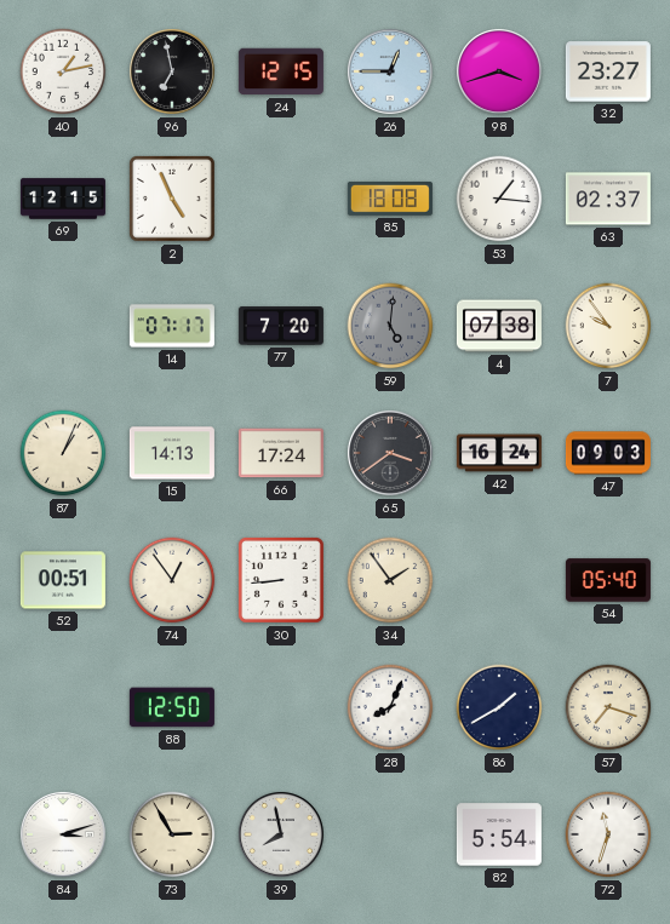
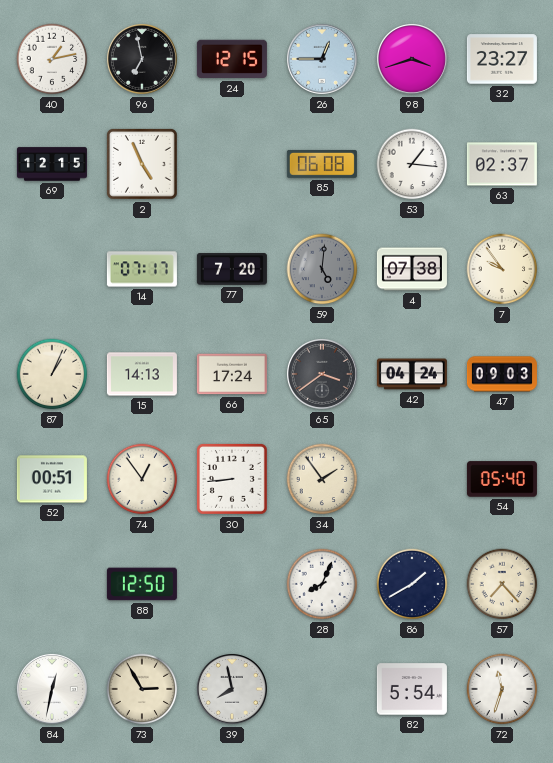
85: 18:08 -> 06:08
42: 16:24 -> 04:24
57: 7:18 -> 7:23
84: 3:12 -> 12:32
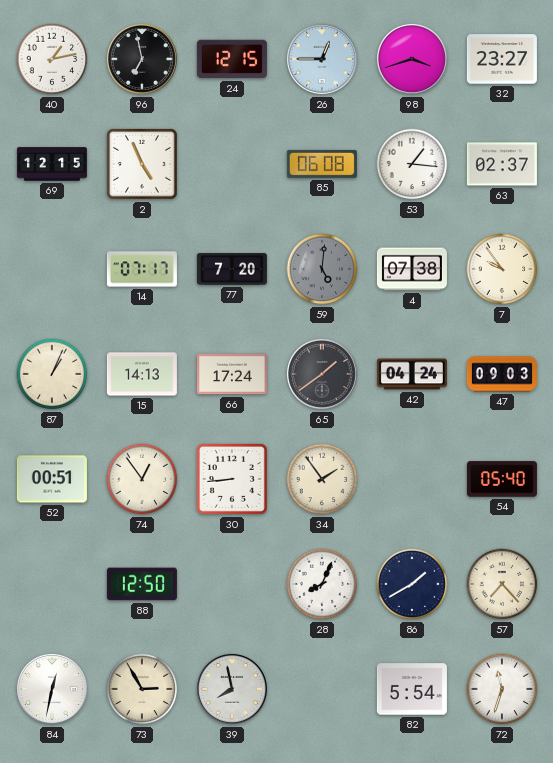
65: 3:39 -> 1:39
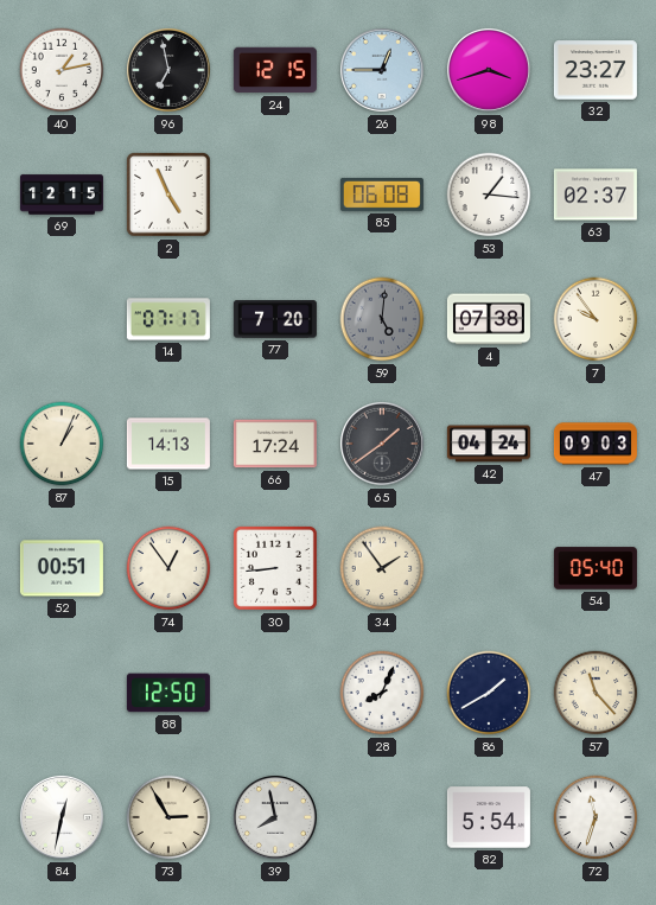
57: 7:23 -> 11:23
